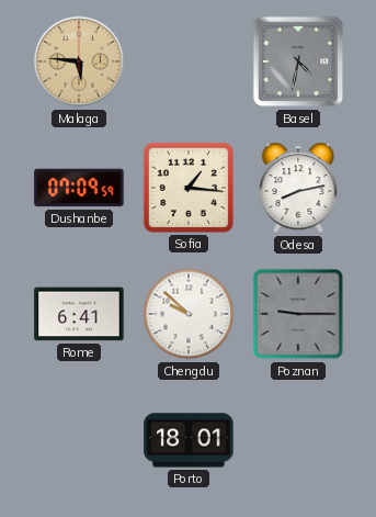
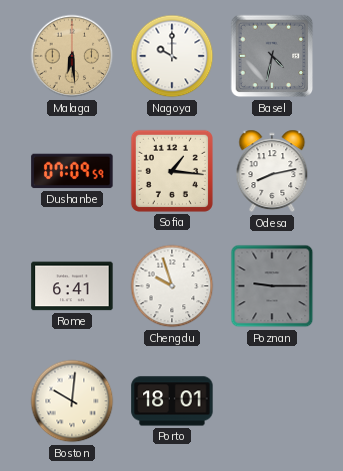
Malaga: 5:46 -> 6:29
Nagoya: none -> 10:00
Chengdu: 9:52 -> 9:57
Boston: none -> 10:01
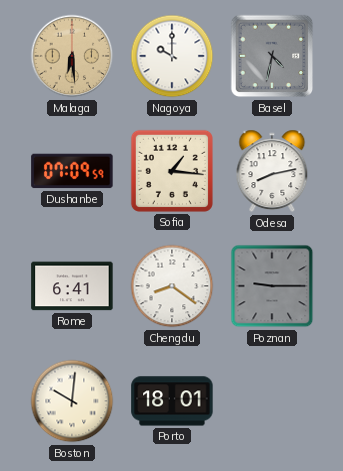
Chengdu: 9:57 -> 8:21
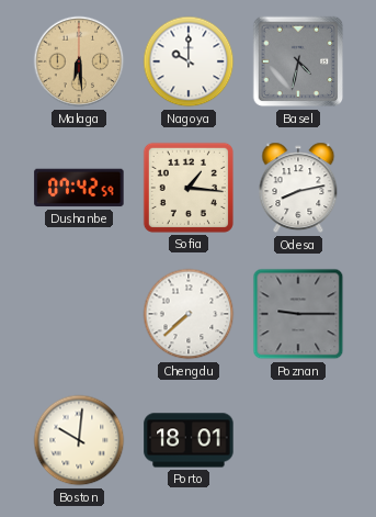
Dushanbe: 07:09 -> 07:42
Rome: 6:41 -> none
Chengdu: 8:21 -> 7:38
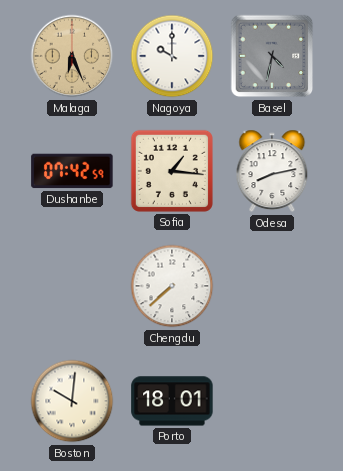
Malaga: 6:29 -> 6:26
Poznan: 9:15 -> none
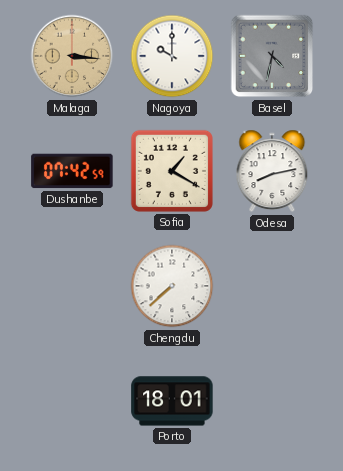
Malaga: 6:26 -> 3:16
Sofia: 1:16 -> 1:20
Boston: 10:01 -> none
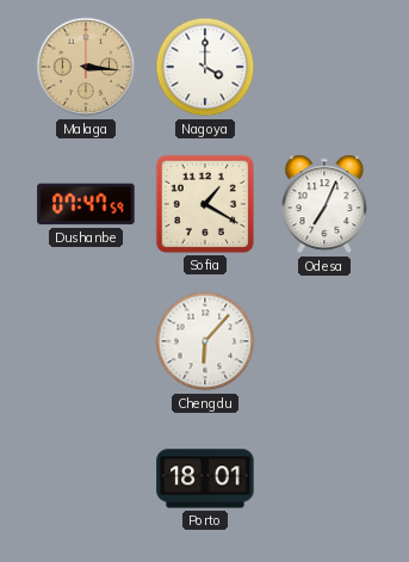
Nagoya: 10:00 -> 4:00
Basel: 4:32 -> none
Dushanbe: 07:42 -> 07:47
Odesa: 8:13 -> 7:04
Chengdu: 7:38 -> 6:07
